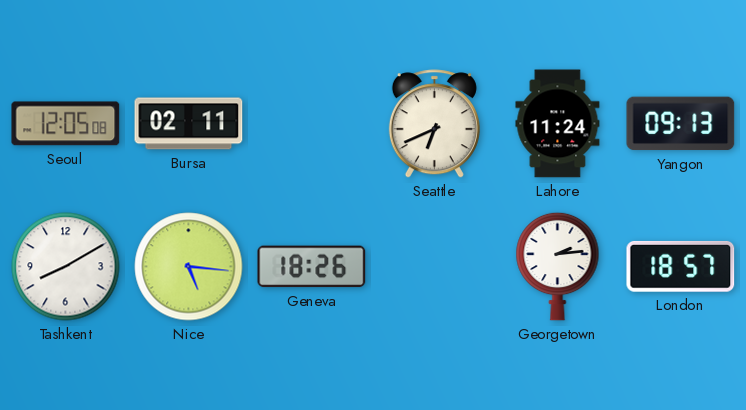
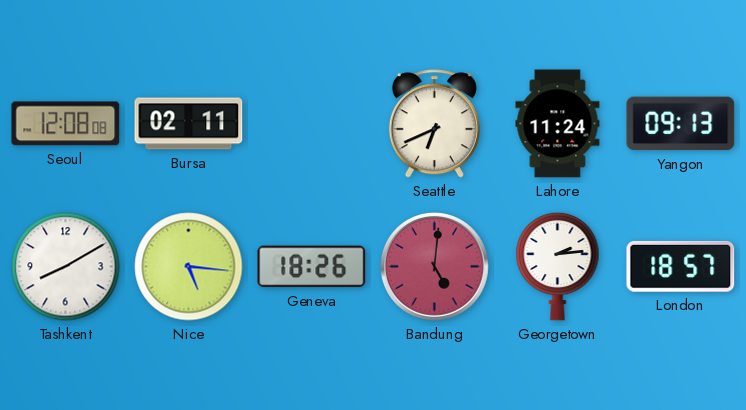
Seoul: 12:05 -> 12:08
Bandung: none -> 5:01
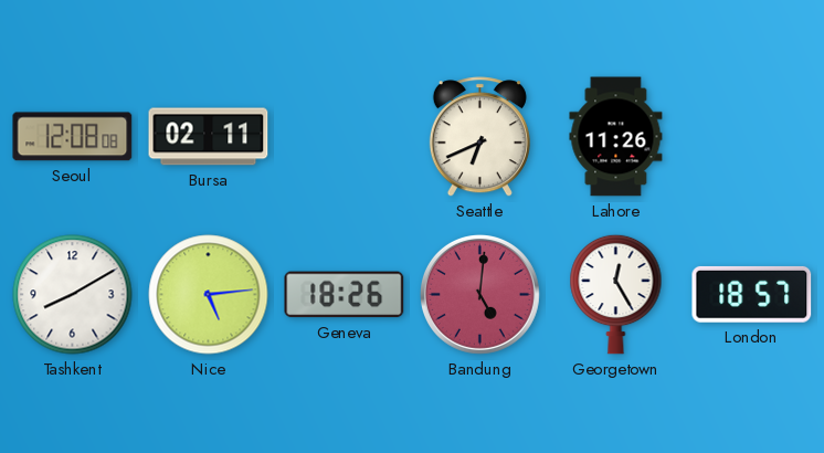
Lahore: 11:24 -> 11:26
Yangon: 09:13 -> none
Nice: 5:16 -> 5:14
Georgetown: 2:14 -> 12:25
